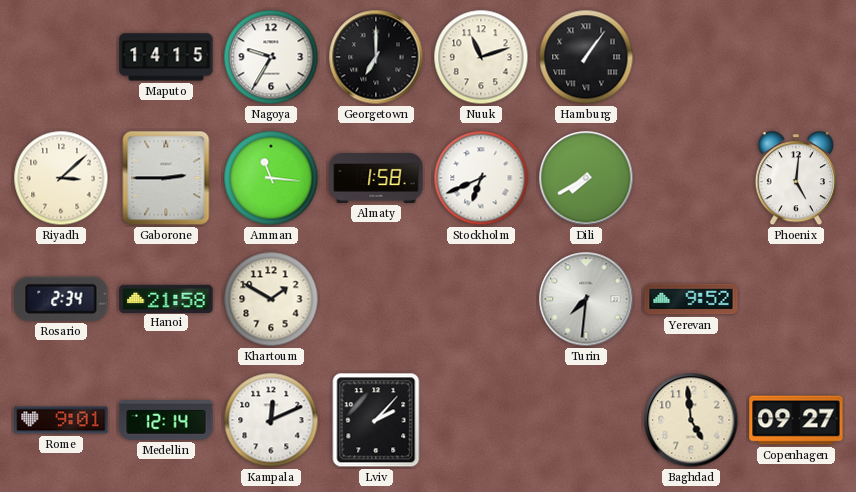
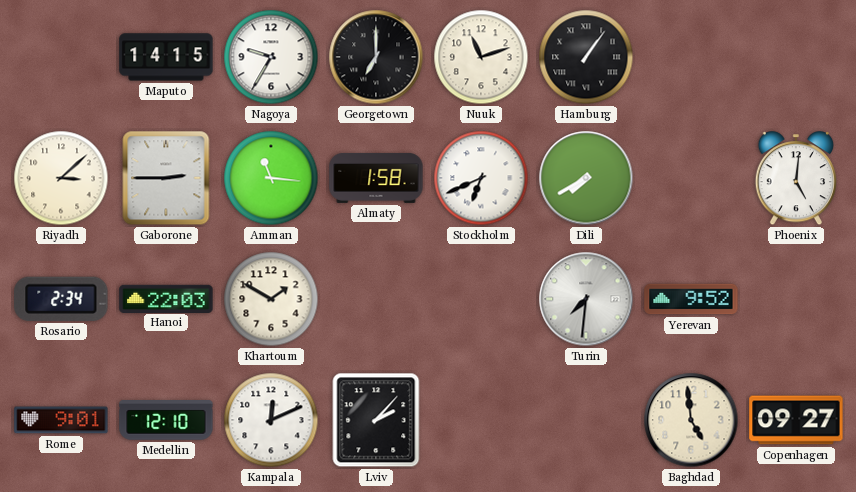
Hanoi: 21:58 -> 22:03
Medellin: 12:14 -> 12:10
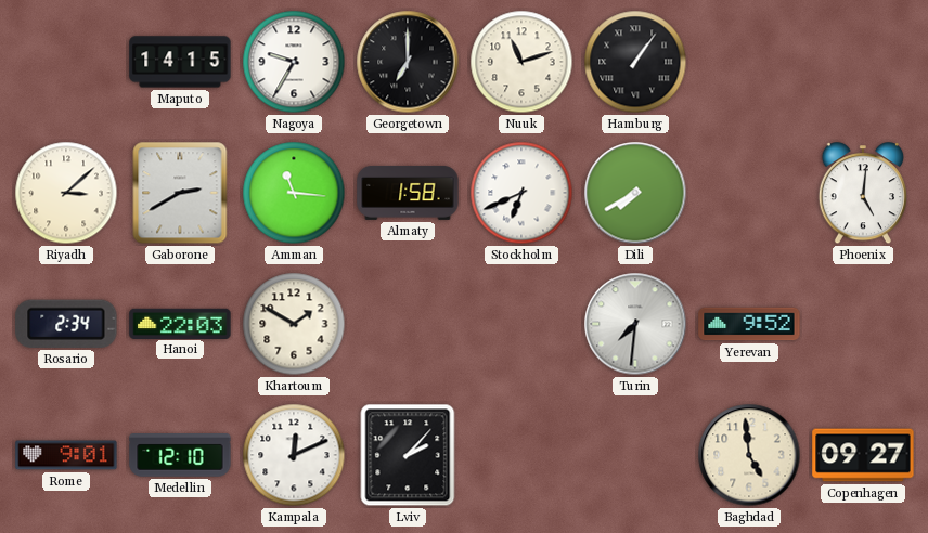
Gaborone: 2:45 -> 2:40
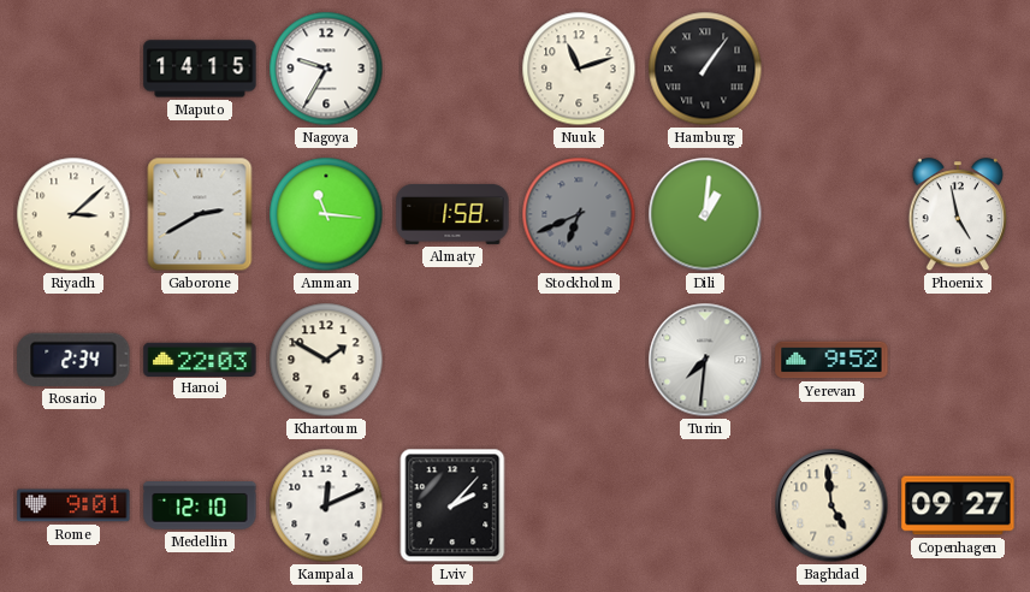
Georgetown: 7:00 -> none
Stockholm dial: white -> grey
Dili: 7:40 -> 1:01
Phoenix: 5:01 -> 4:58
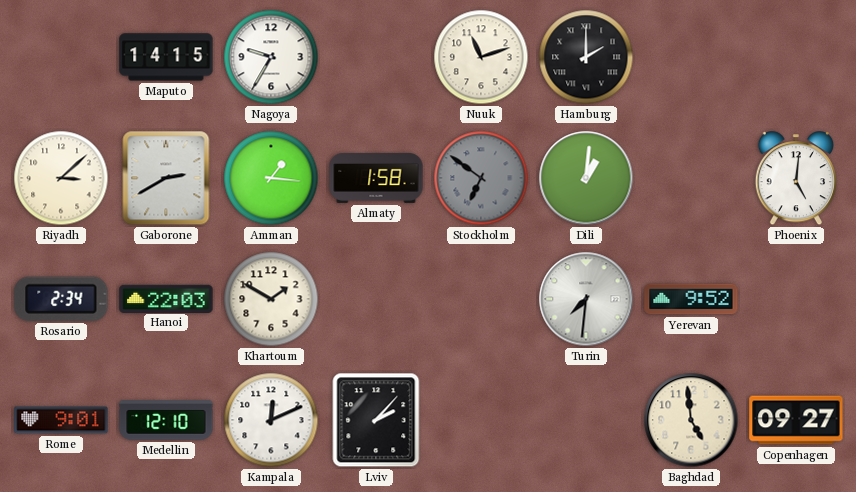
Hamburg: 1:06 -> 2:00
Amman: 11:16 -> 1:16
Stockholm: 6:41 -> 6:51
Phoenix: 4:58 -> 5:01
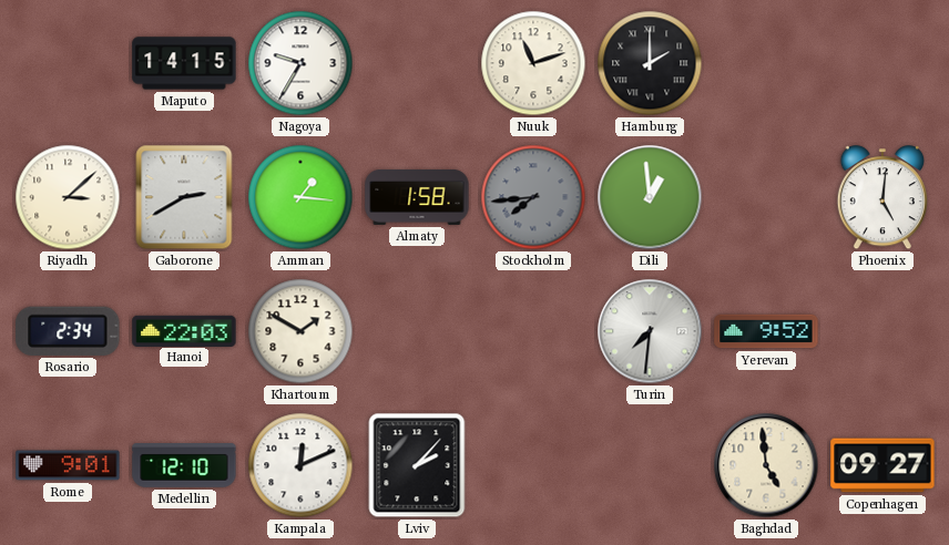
Stockholm: 6:51 -> 7:44
Dili: 1:01 -> 12:59
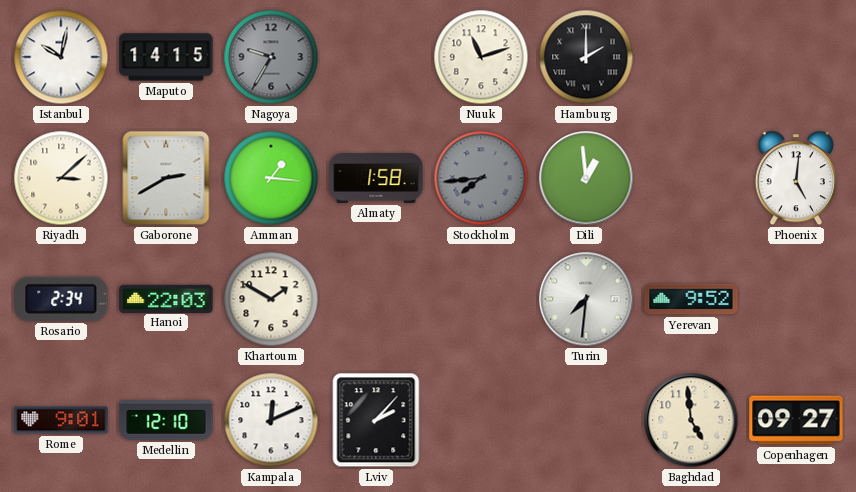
Istanbul: none -> 10:02
Nagoya dial: white -> grey
